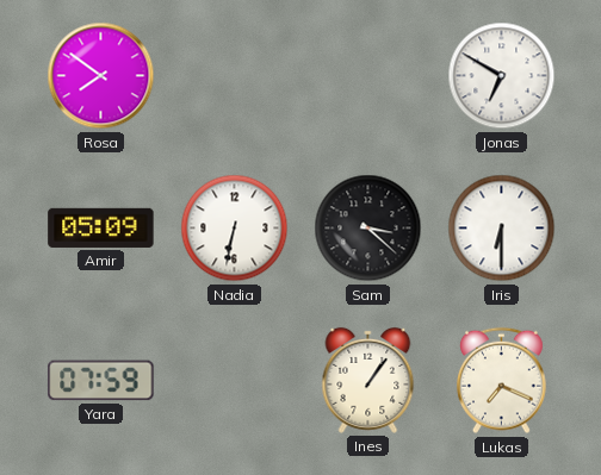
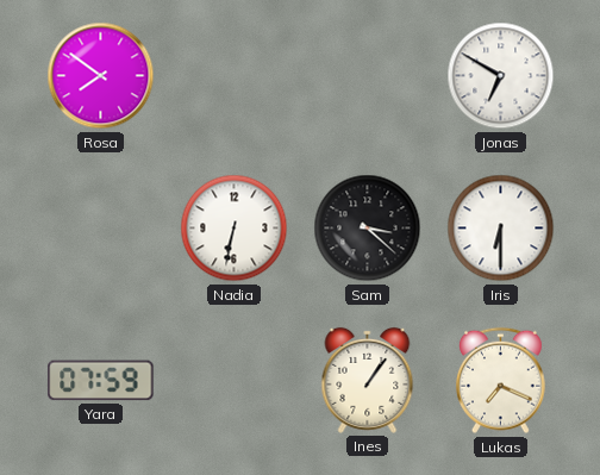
Amir: 05:09 -> none
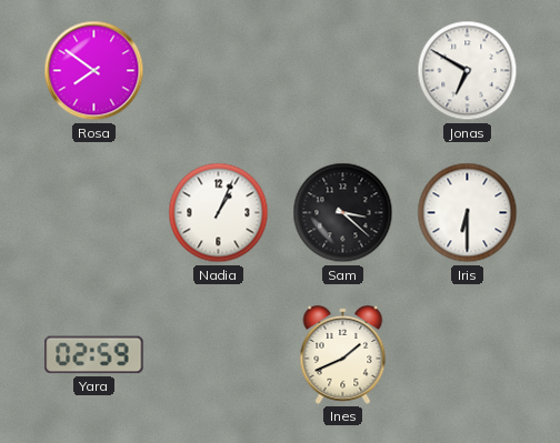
Nadia: 6:32 -> 1:04
Yara: 07:59 -> 02:59
Ines: 1:06 -> 1:41
Lukas: 7:19 -> none
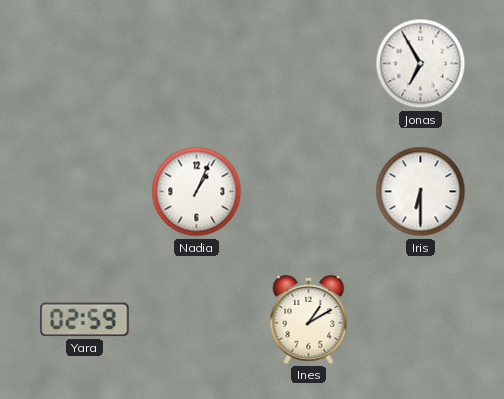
Rosa: 7:51 -> none
Jonas: 6:50 -> 6:55
Sam: 3:22 -> none
Ines: 1:41 -> 1:10
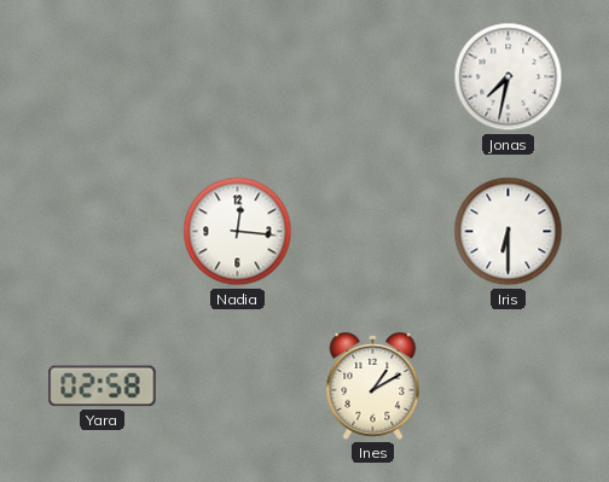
Jonas: 6:55 -> 7:32
Nadia: 1:04 -> 12:16
Yara: 02:59 -> 02:58
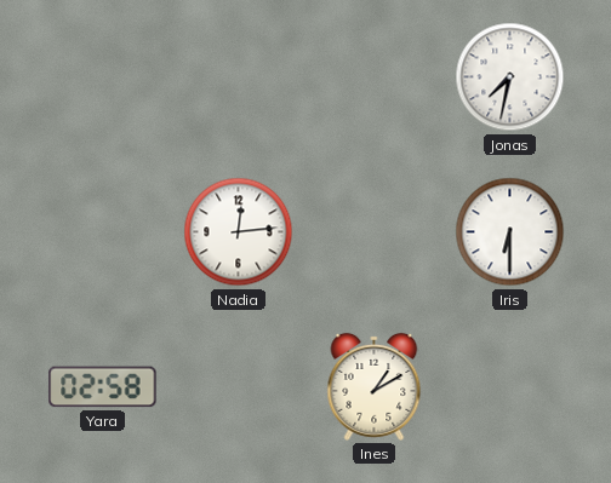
Nadia: 12:16 -> 12:14
